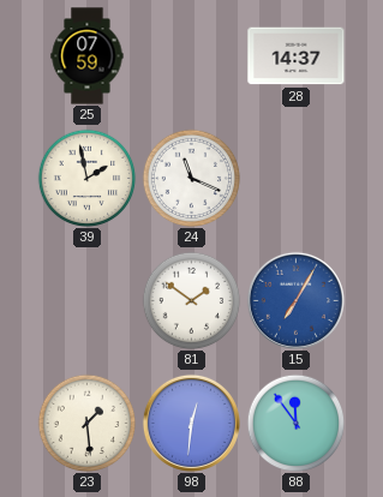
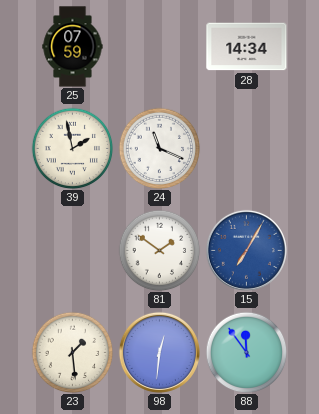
28: 14:37 -> 14:34
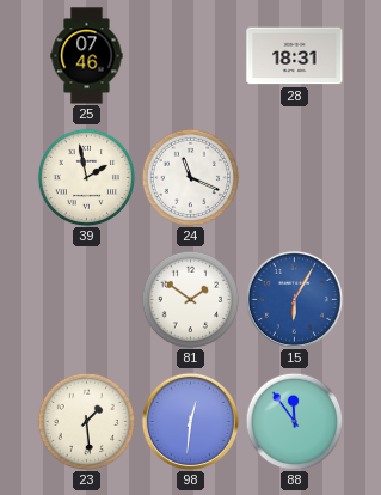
25: 07:59 -> 07:46
28: 14:34 -> 18:31
15: 7:05 -> 6:05
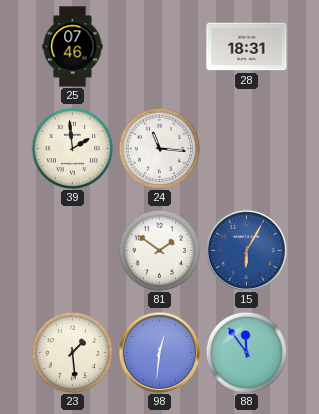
39: 1:58 -> 1:59
24: 11:19 -> 11:16
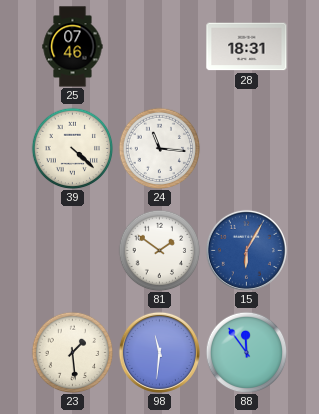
39: 1:59 -> 4:22
98: 12:31 -> 11:31
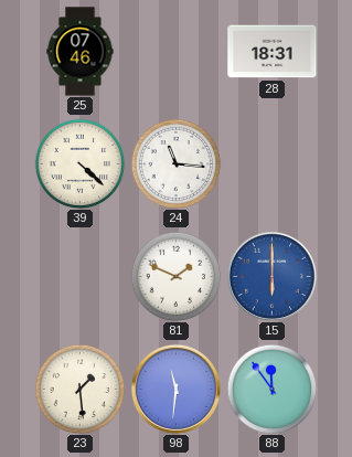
81: 1:51 -> 1:49
15: 6:05 -> 6:00
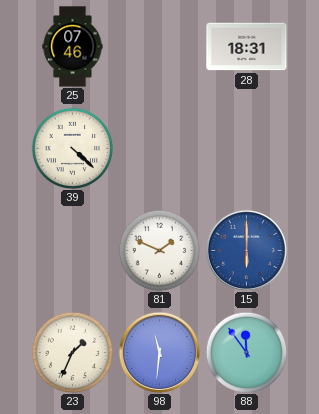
24: 11:16 -> none
23: 1:29 -> 1:34
